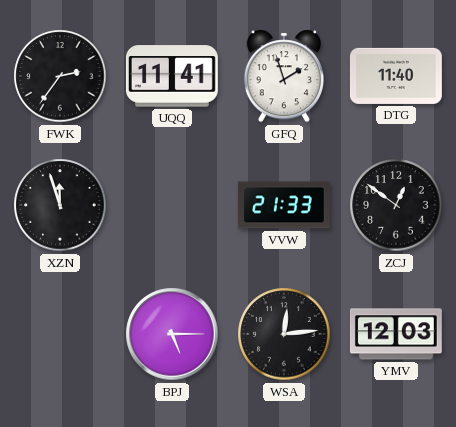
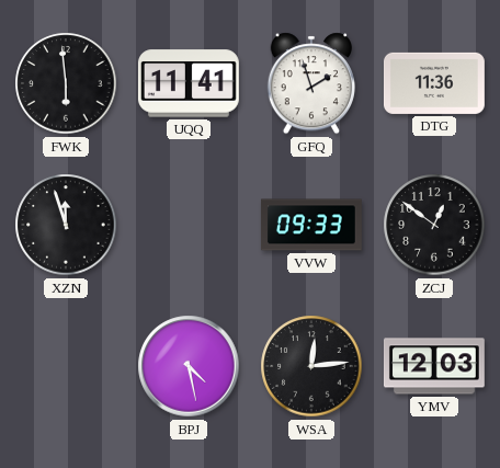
FWK: 2:36 -> 5:59
DTG: 11:40 -> 11:36
VVW: 21:33 -> 09:33
BPJ: 5:15 -> 4:28
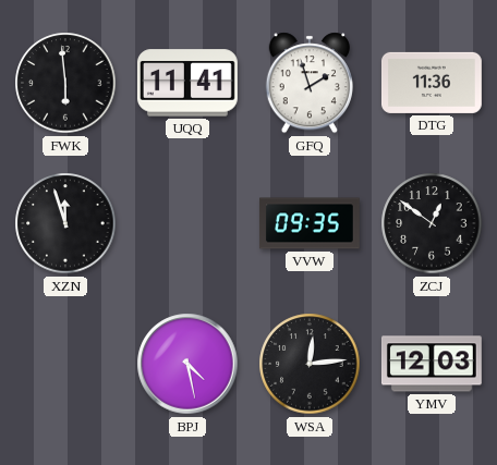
VVW: 09:33 -> 09:35
